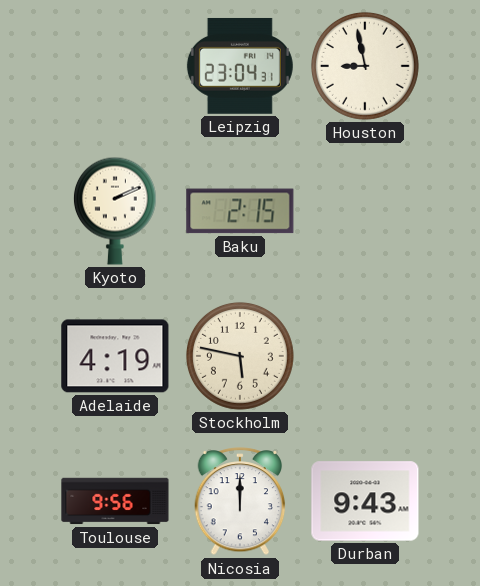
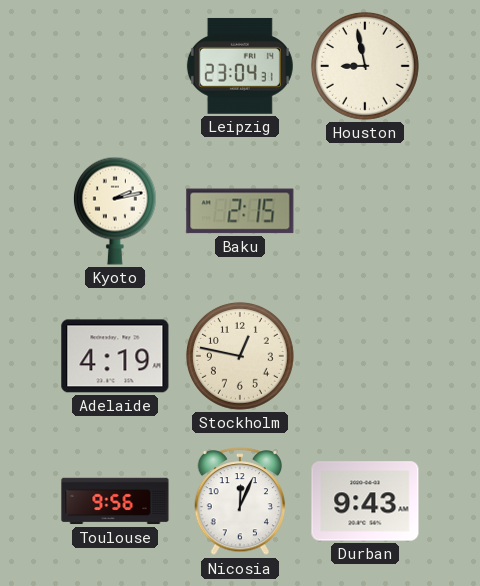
Kyoto: 2:11 -> 2:13
Stockholm: 5:47 -> 12:47
Nicosia: 12:00 -> 12:04
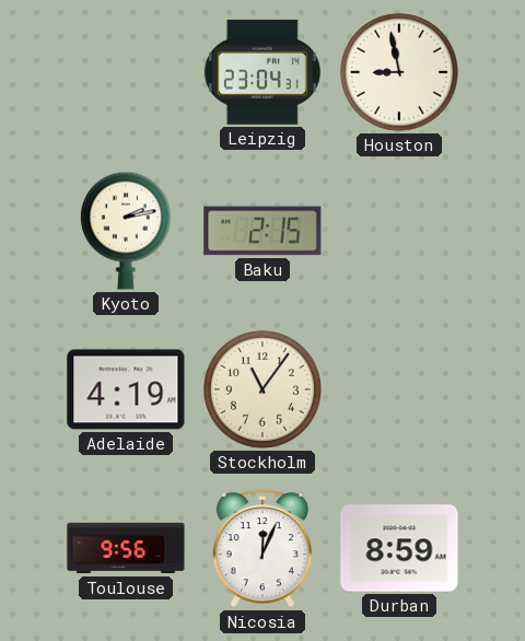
Stockholm: 12:47 -> 11:06
Durban: 9:43 -> 8:59
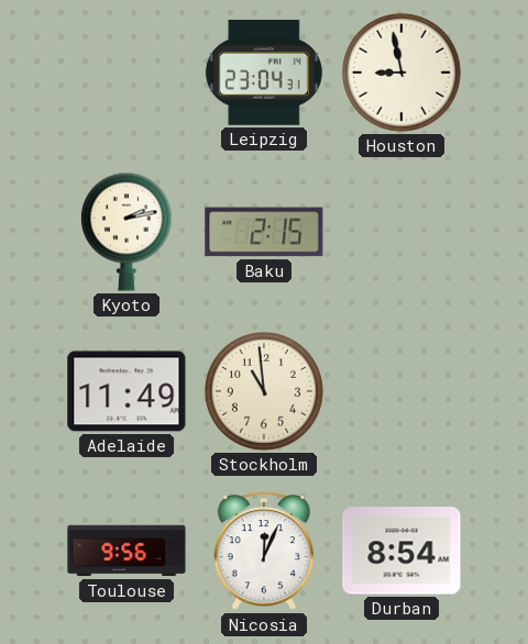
Adelaide: 4:19 -> 11:49
Stockholm: 11:06 -> 10:59
Durban: 8:59 -> 8:54
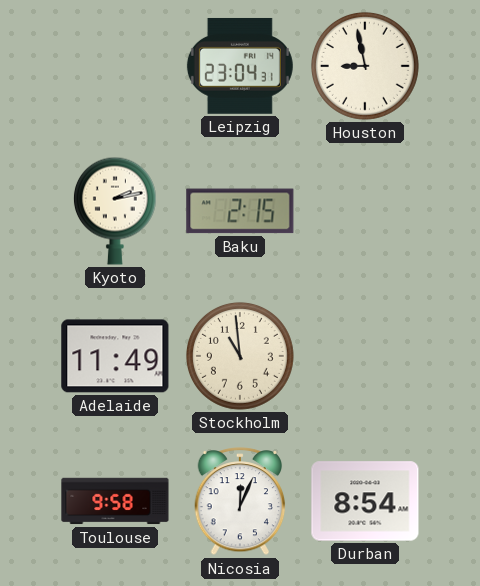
Toulouse: 9:56 -> 9:58
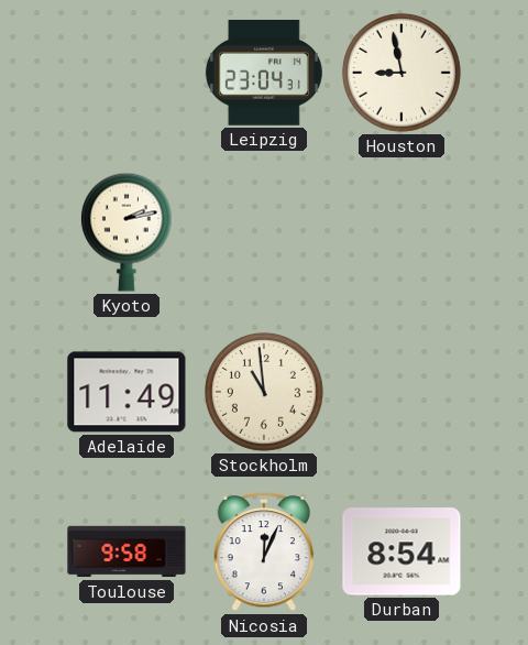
Baku: 2:15 -> none
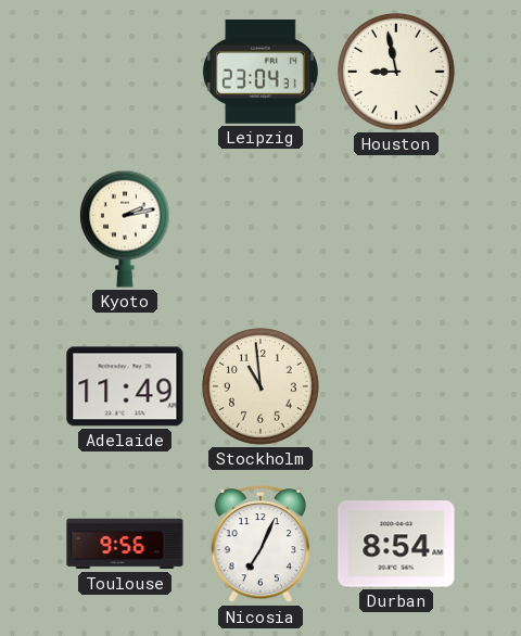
Toulouse: 9:58 -> 9:56
Nicosia: 12:04 -> 7:04
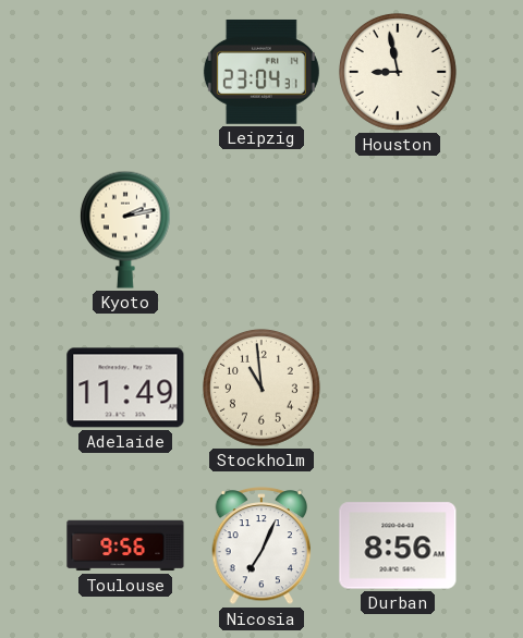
Durban: 8:54 -> 8:56
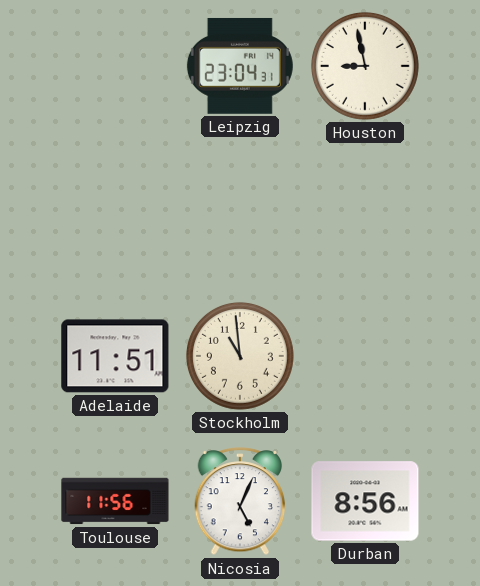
Kyoto: 2:13 -> none
Adelaide: 11:49 -> 11:51
Toulouse: 9:56 -> 11:56
Nicosia: 7:04 -> 5:04
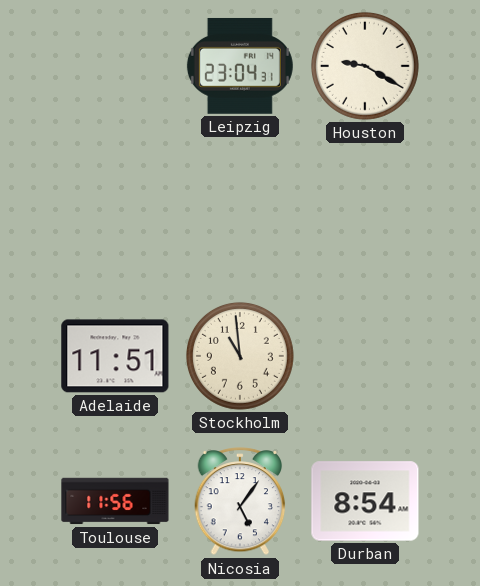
Houston: 8:58 -> 9:20
Nicosia: 5:04 -> 5:06
Durban: 8:56 -> 8:54
